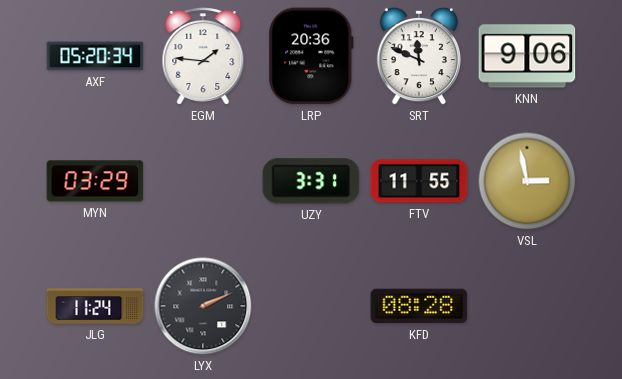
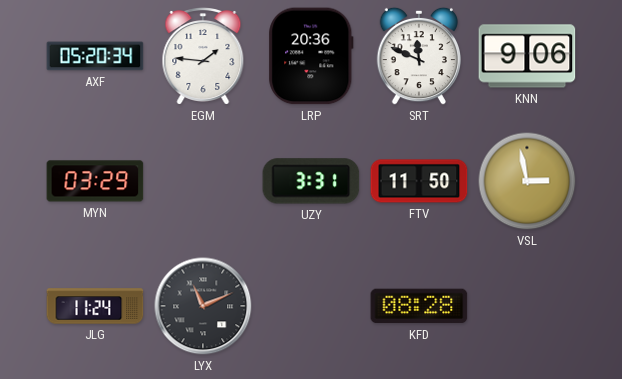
FTV: 11:55 -> 11:50
LYX: 2:11 -> 11:11
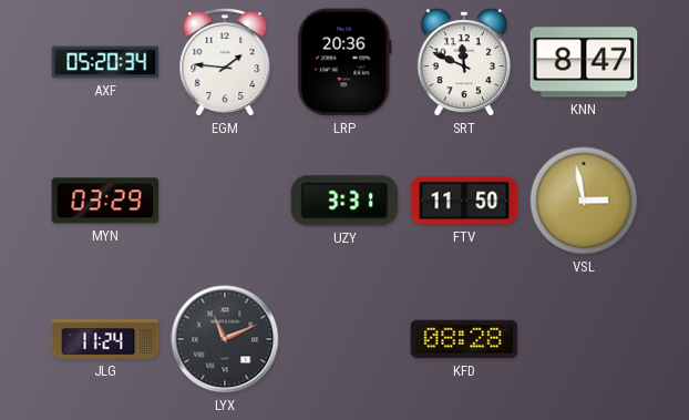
KNN: 9:06 -> 8:47
